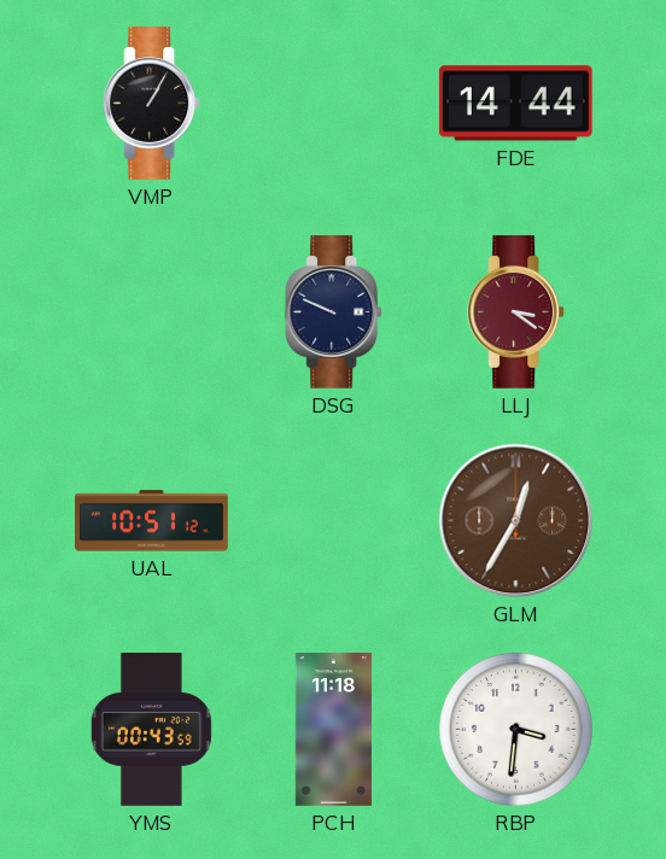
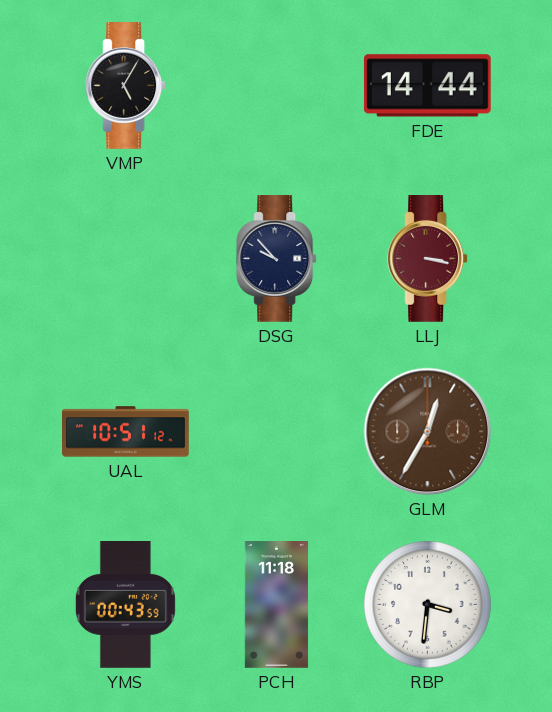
VMP: 1:05 -> 5:05
DSG: 9:49 -> 9:53
LLJ: 3:21 -> 3:17
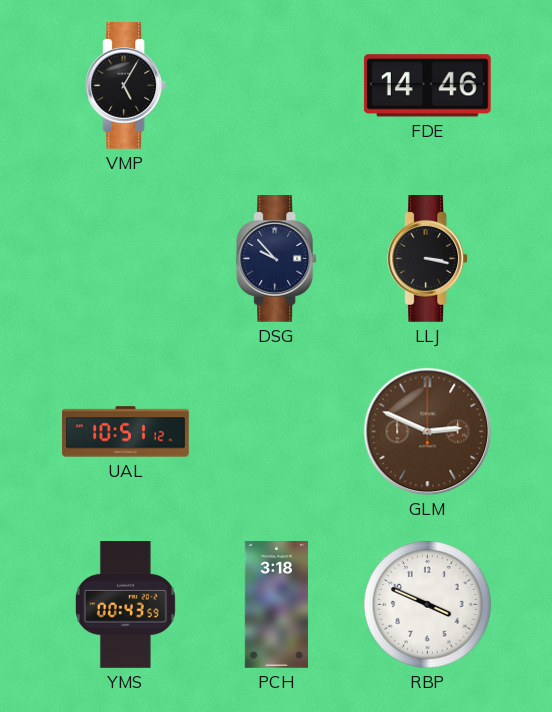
FDE: 14:44 -> 14:46
LLJ dial: burgundy -> black
GLM: 12:35 -> 2:49
PCH: 11:18 -> 3:18
RBP: 3:31 -> 3:49
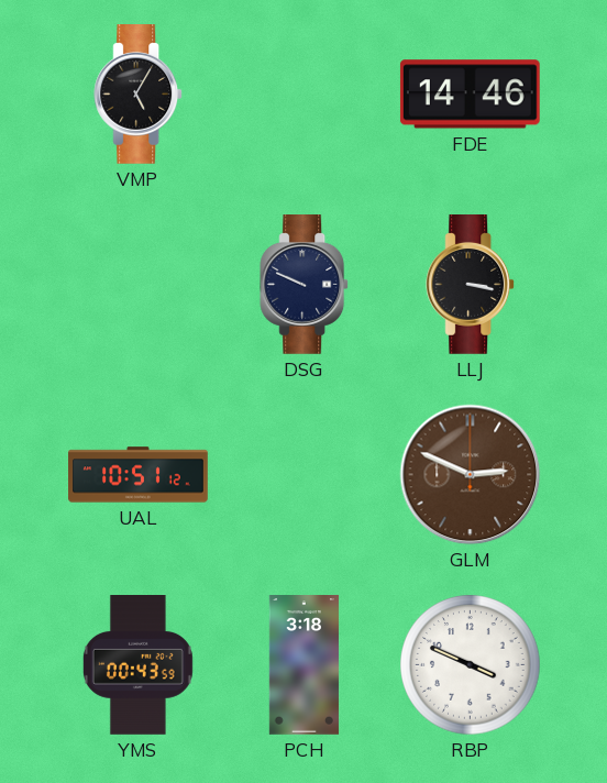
DSG: 9:53 -> 9:49
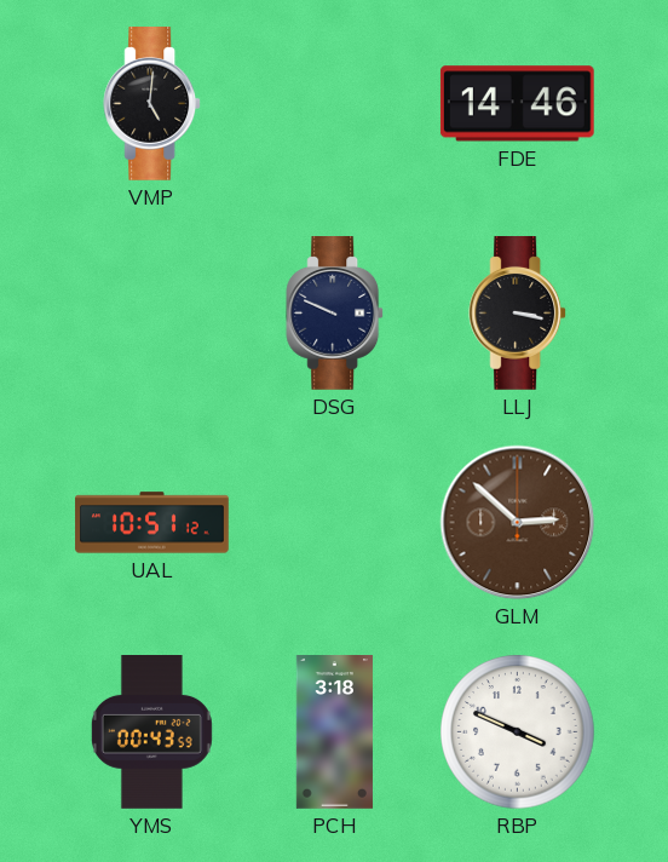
VMP: 5:05 -> 5:01
GLM: 2:49 -> 2:52
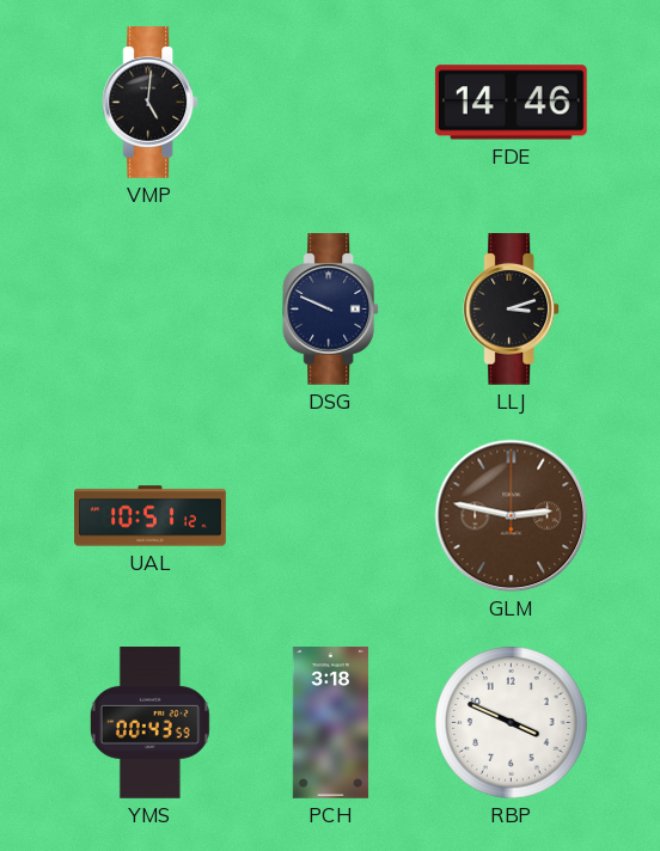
LLJ: 3:17 -> 3:12
GLM: 2:52 -> 2:47
